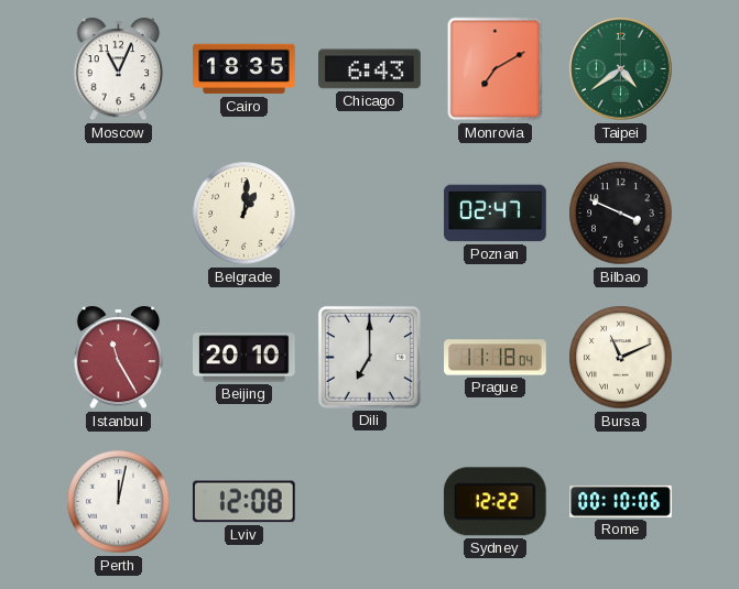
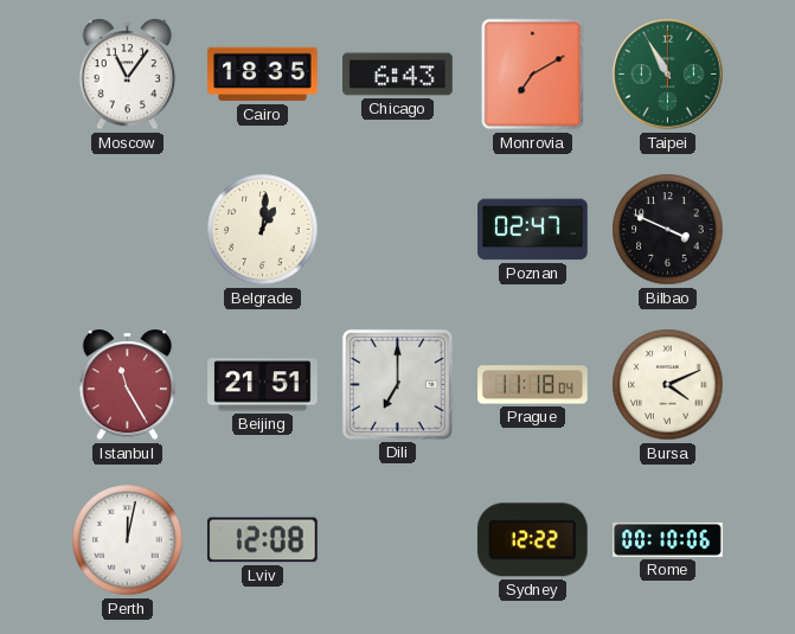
Moscow: 11:04 -> 11:06
Taipei: 4:39 -> 10:55
Beijing: 20:10 -> 21:51
Bursa: 11:11 -> 4:11
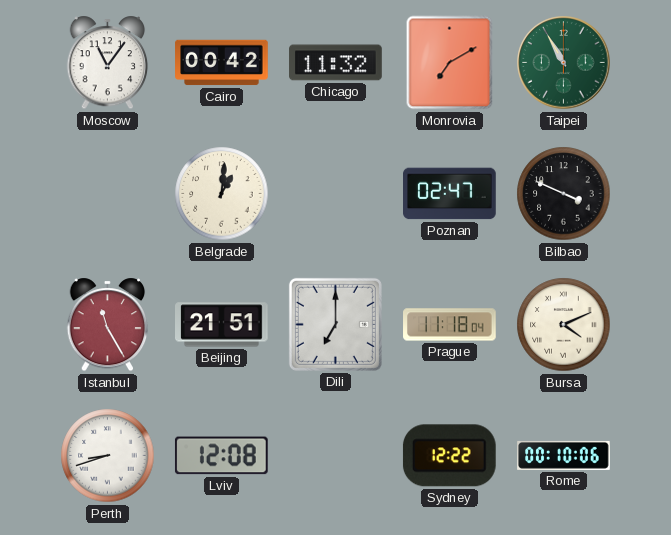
Cairo: 18:35 -> 00:42
Chicago: 6:43 -> 11:32
Perth: 12:02 -> 8:42
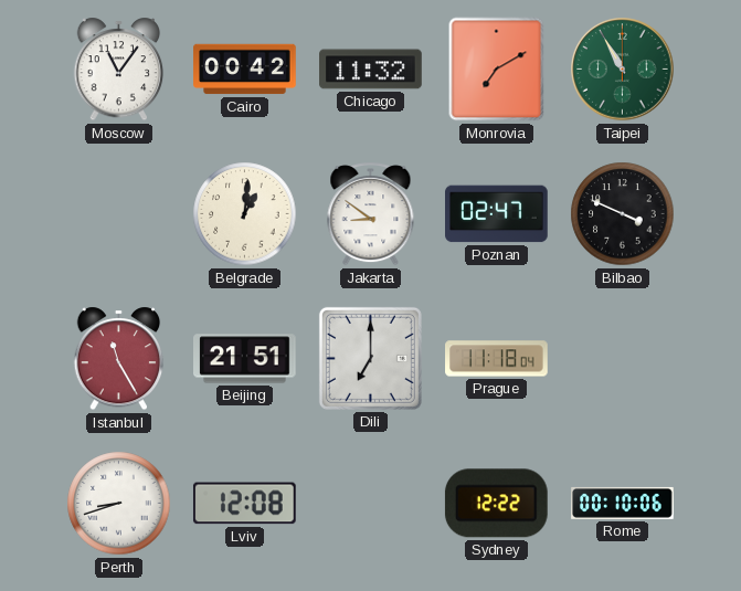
Jakarta: none -> 8:51
Bursa: 4:11 -> none
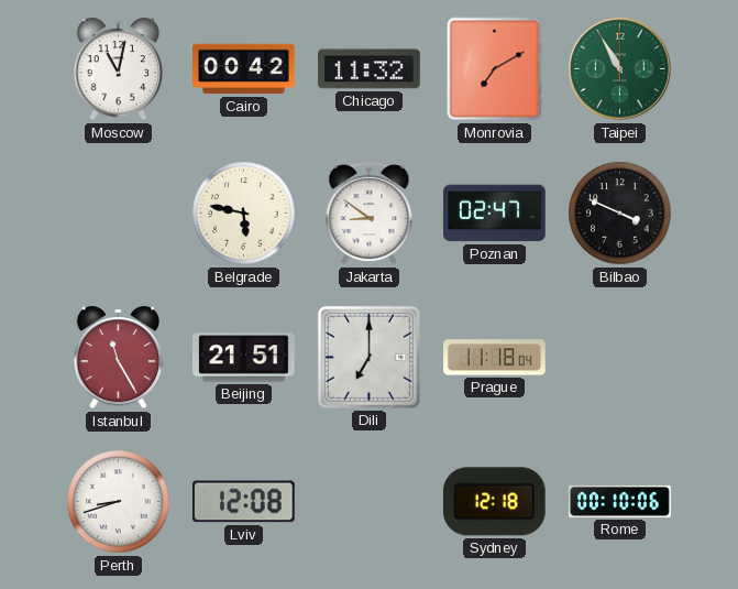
Moscow: 11:06 -> 11:02
Belgrade: 1:01 -> 5:47
Sydney: 12:22 -> 12:18
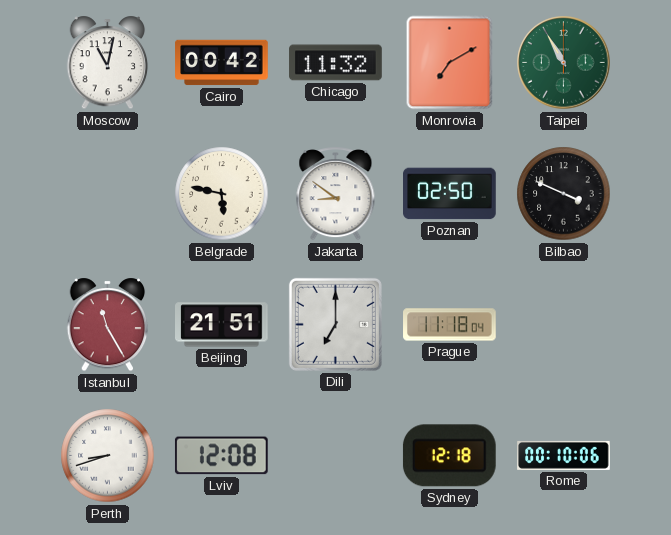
Poznan: 02:47 -> 02:50
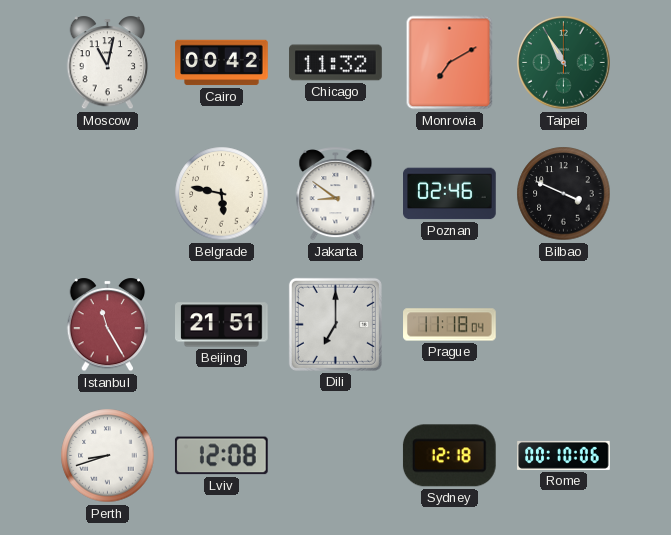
Poznan: 02:50 -> 02:46
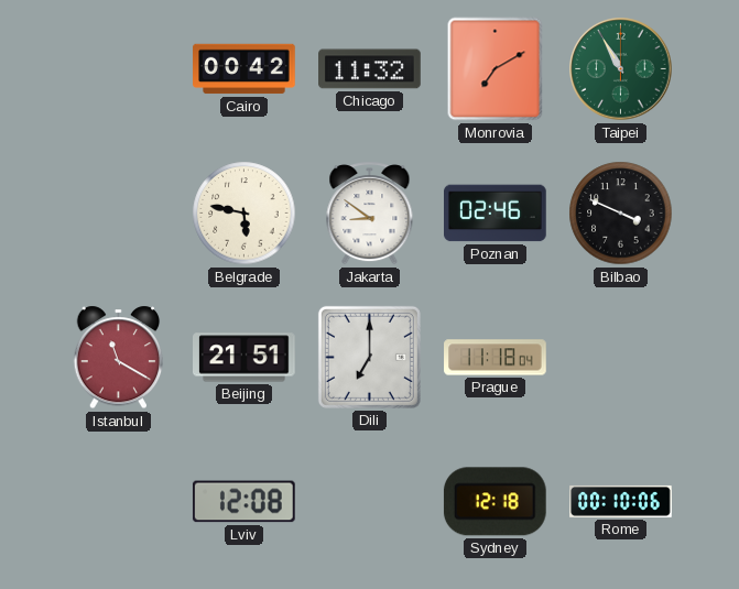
Moscow: 11:02 -> none
Istanbul: 11:25 -> 11:20
Perth: 8:42 -> none
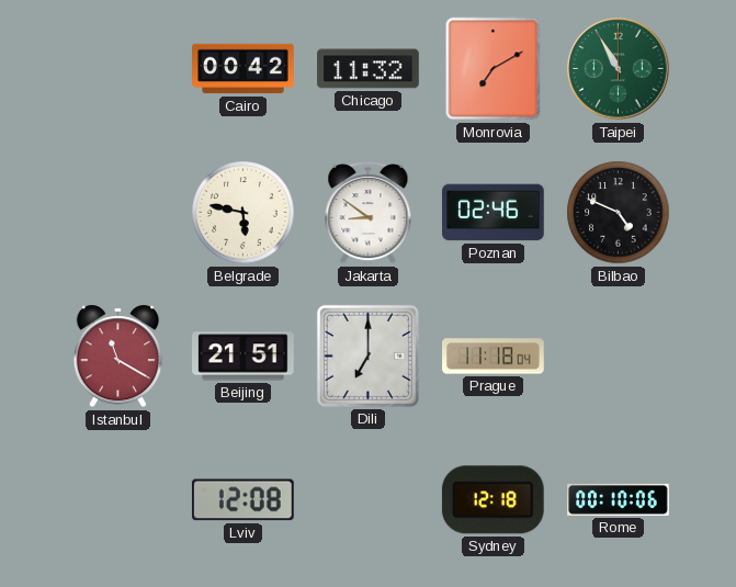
Bilbao: 3:49 -> 4:49
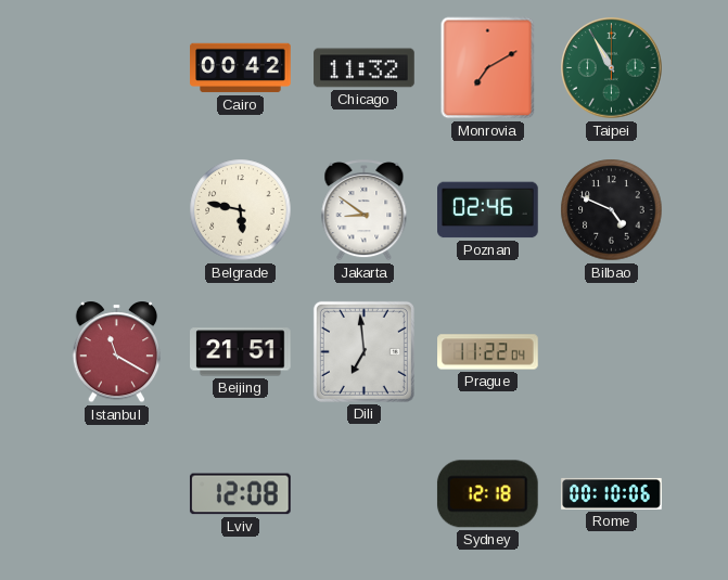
Dili: 7:00 -> 6:59
Prague: 11:18 -> 11:22
